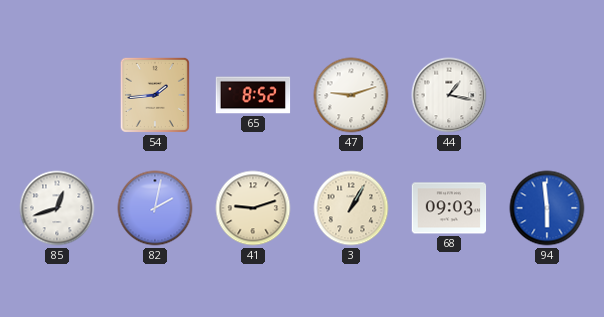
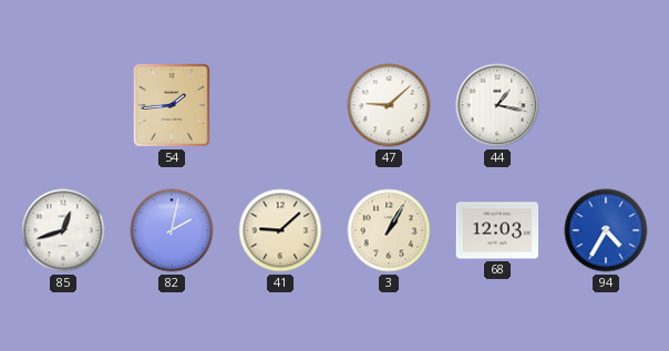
65: 8:52 -> none
47: 9:12 -> 9:08
41: 9:12 -> 9:08
68: 09:03 -> 12:03
94: 5:59 -> 4:35
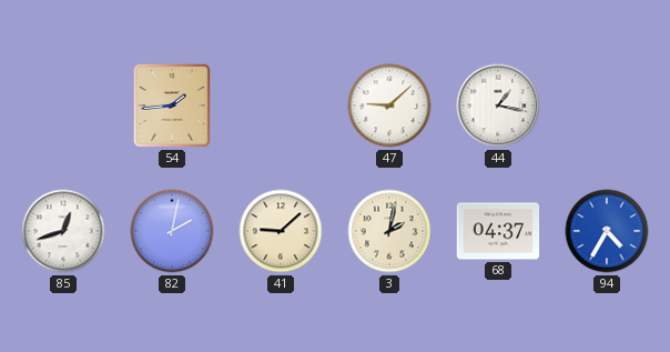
3: 1:05 -> 2:02
68: 12:03 -> 04:37
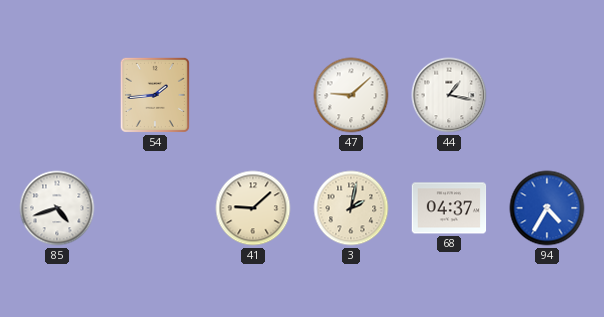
85: 12:42 -> 4:42
82: 2:02 -> none
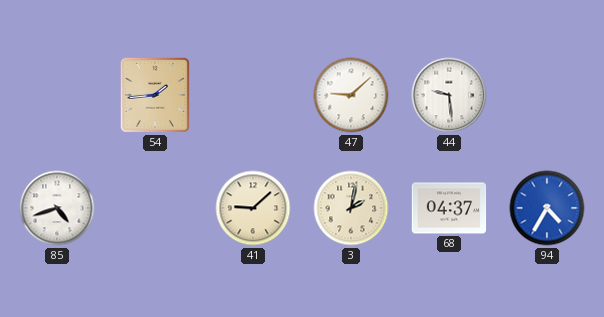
44: 1:17 -> 9:29
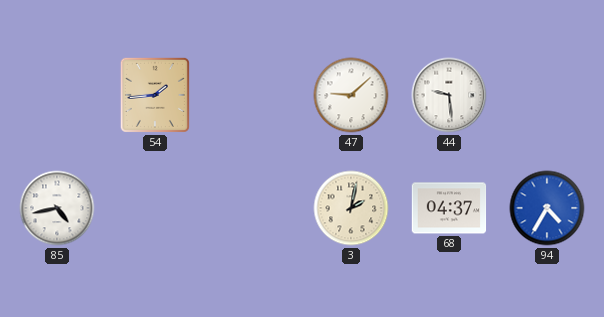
85: 4:42 -> 4:43
41: 9:08 -> none
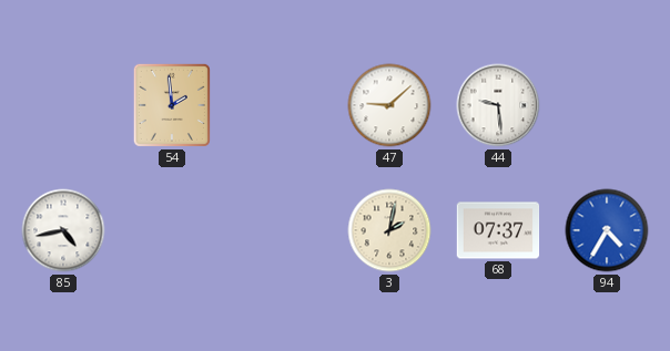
54: 1:44 -> 1:59
68: 04:37 -> 07:37
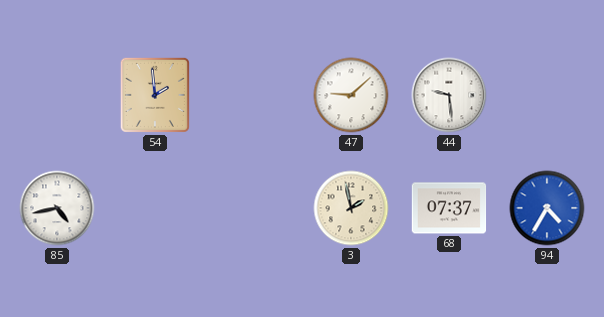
3: 2:02 -> 1:58
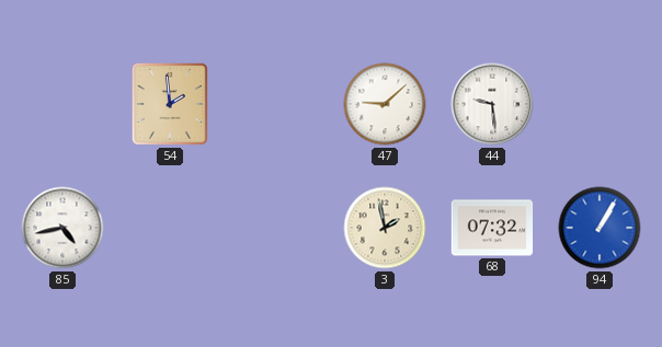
68: 07:37 -> 07:32
94: 4:35 -> 1:05
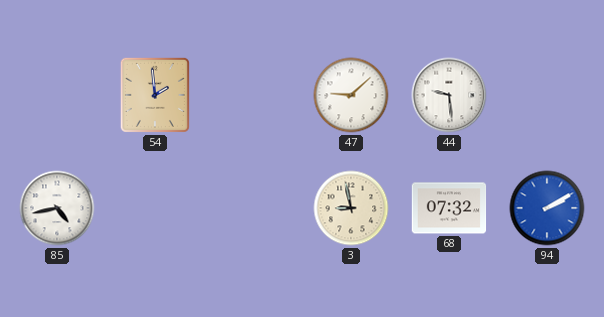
3: 1:58 -> 8:58
94: 1:05 -> 2:10
